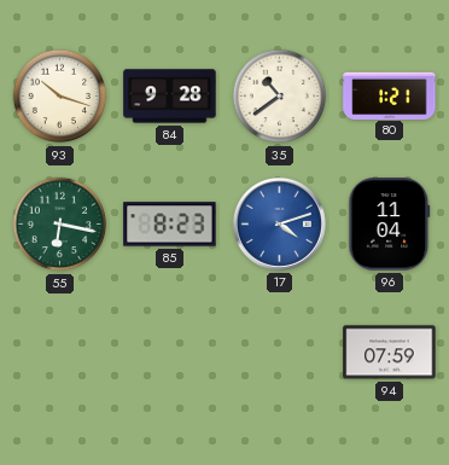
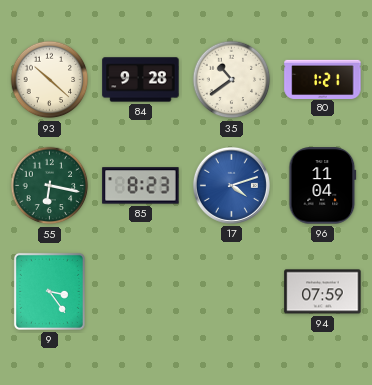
93: 10:18 -> 10:22
9: none -> 3:24
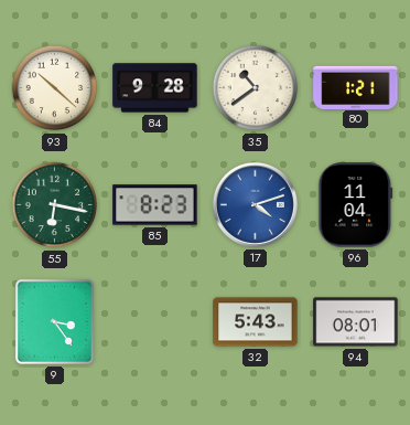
32: none -> 5:43
94: 07:59 -> 08:01
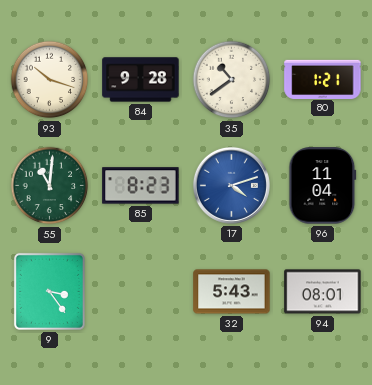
93: 10:22 -> 10:18
55: 6:17 -> 11:01
